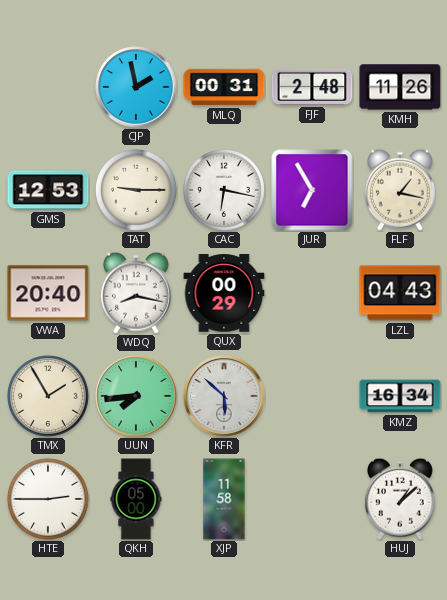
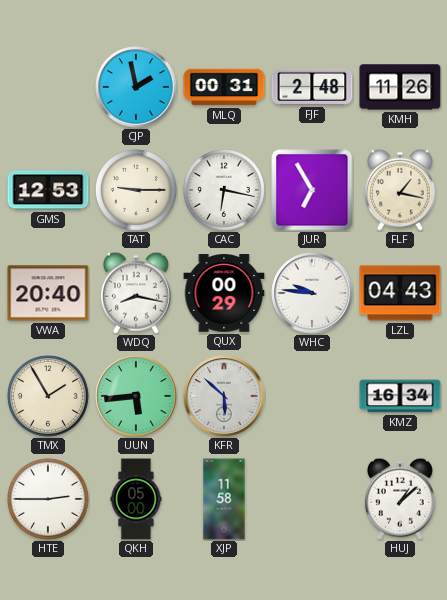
WHC: none -> 9:46
UUN: 7:44 -> 5:44
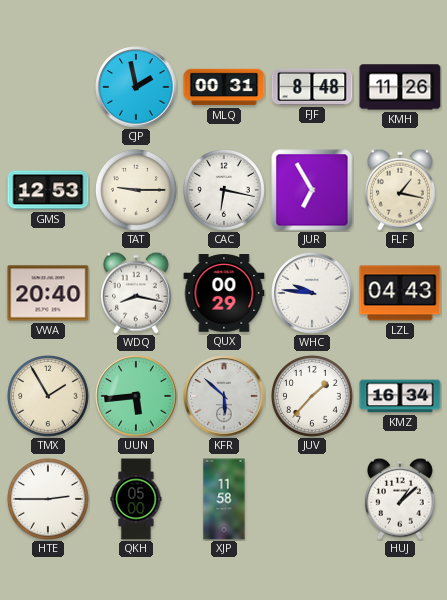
FJF: 2:48 -> 8:48
JUV: none -> 1:37
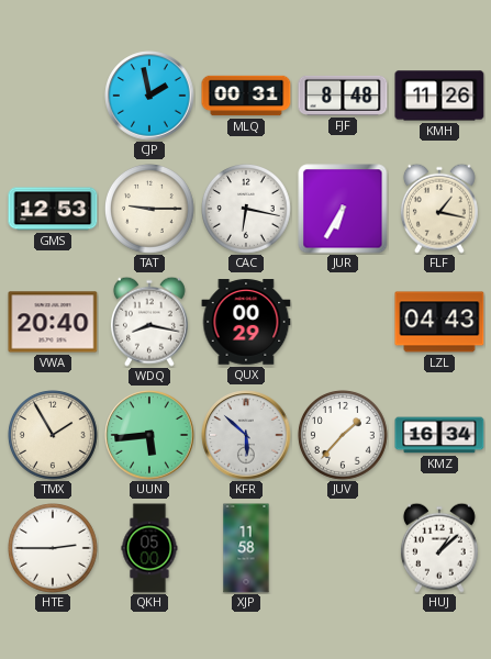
JUR: 6:55 -> 6:35
WHC: 9:46 -> none
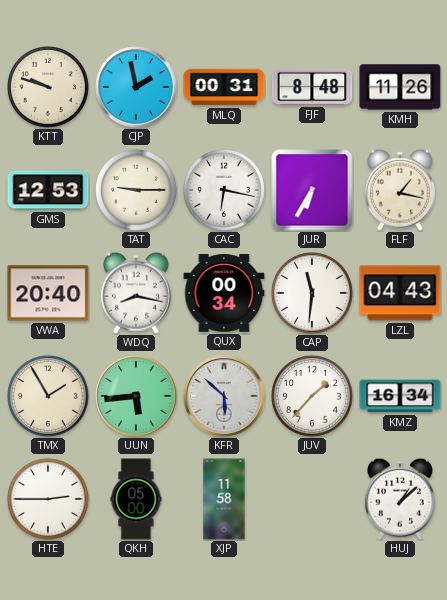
KTT: none -> 9:48
QUX: 00:29 -> 00:34
CAP: none -> 11:31
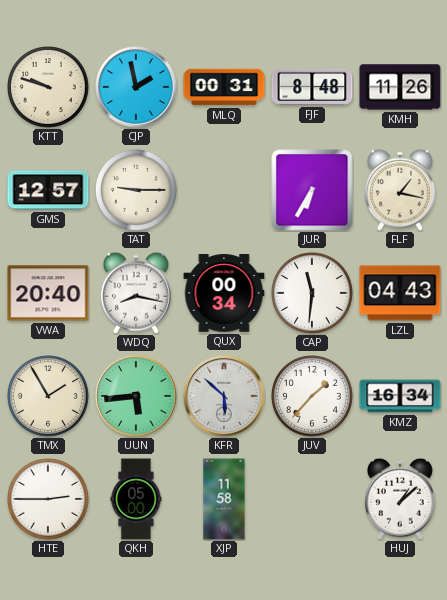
GMS: 12:53 -> 12:57
CAC: 6:17 -> none
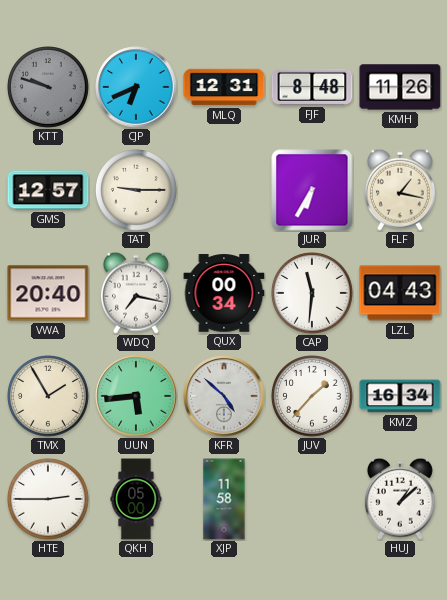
KTT dial: cream -> grey
CJP: 1:58 -> 6:41
MLQ: 00:31 -> 12:31
WDQ: 8:17 -> 7:17
KFR: 5:52 -> 4:52
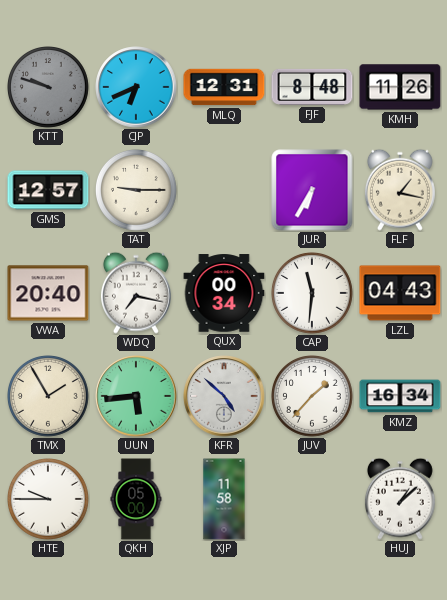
HTE: 2:45 -> 9:45
